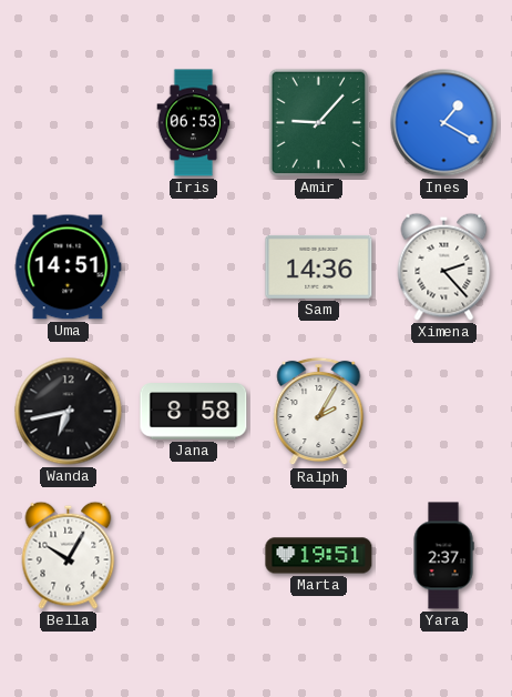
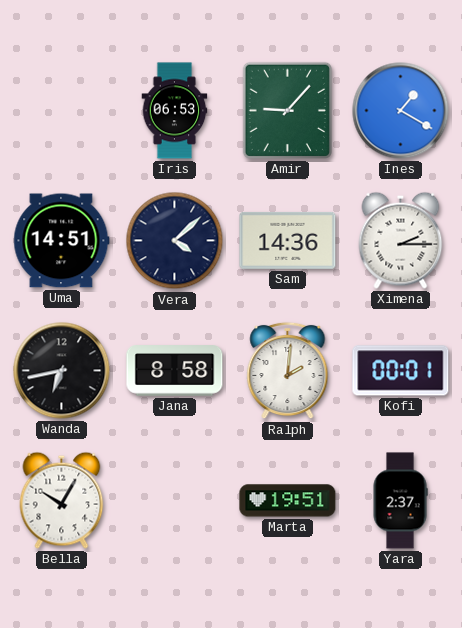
Vera: none -> 4:08
Ximena: 2:23 -> 2:15
Ralph: 2:05 -> 2:01
Kofi: none -> 00:01
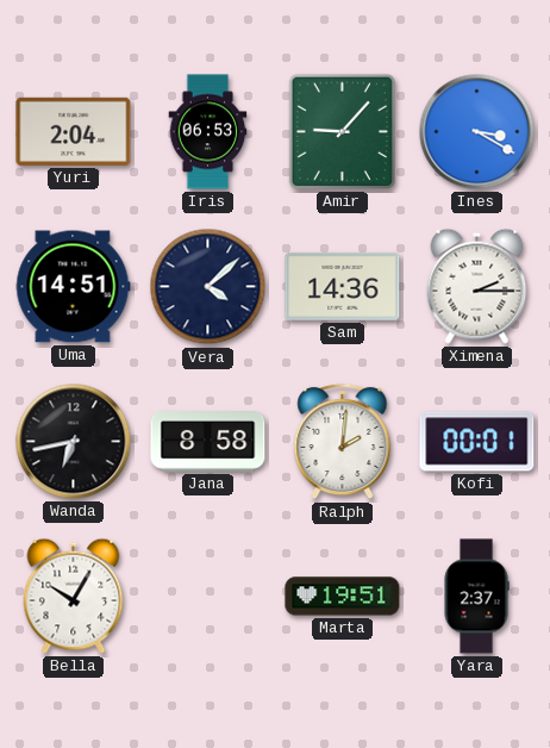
Yuri: none -> 2:04
Ines: 1:20 -> 3:20
